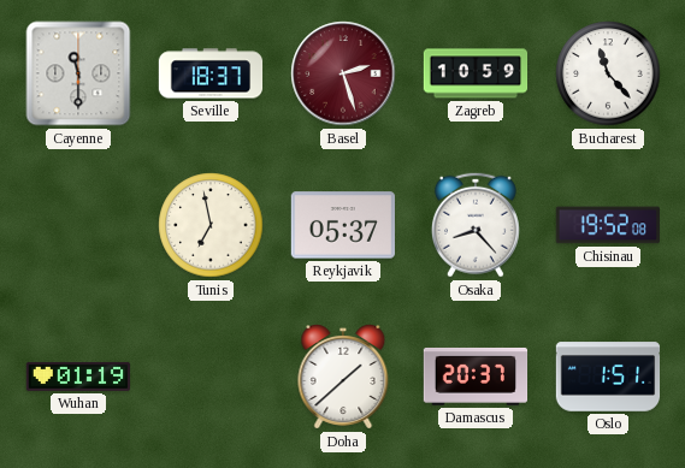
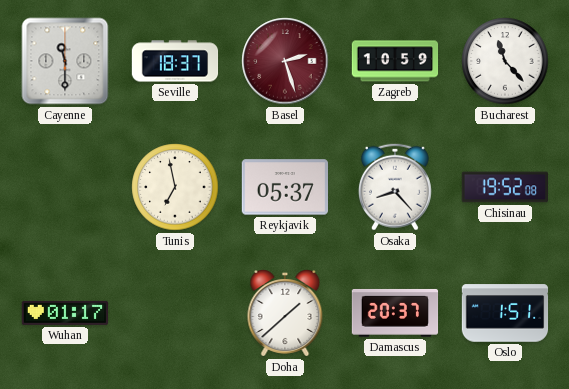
Wuhan: 01:19 -> 01:17
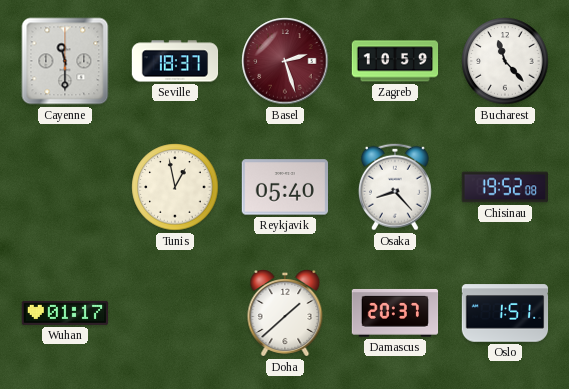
Tunis: 6:58 -> 12:58
Reykjavik: 05:37 -> 05:40
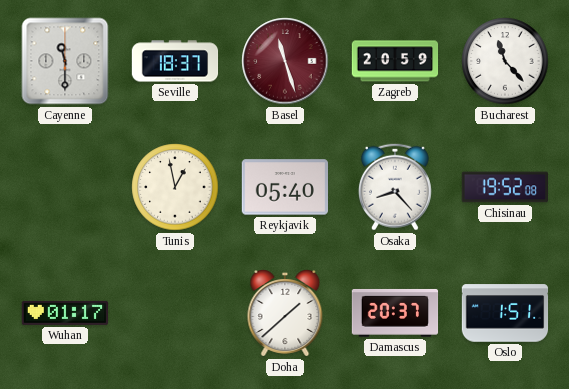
Basel: 2:27 -> 11:27
Zagreb: 10:59 -> 20:59
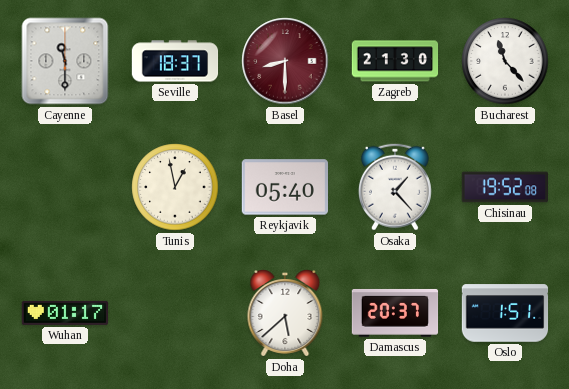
Basel: 11:27 -> 8:30
Zagreb: 20:59 -> 21:30
Osaka: 8:23 -> 1:23
Doha: 1:38 -> 5:38
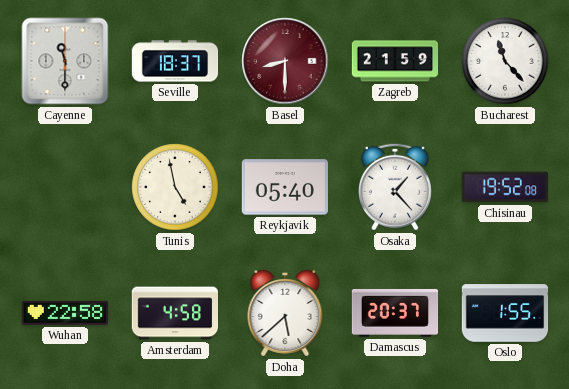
Zagreb: 21:30 -> 21:59
Tunis: 12:58 -> 4:58
Wuhan: 01:17 -> 22:58
Amsterdam: none -> 4:58
Oslo: 1:51 -> 1:55
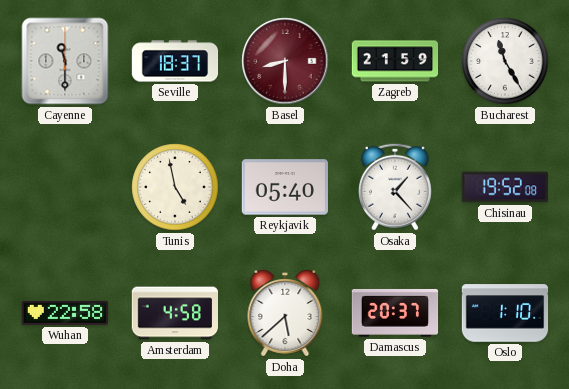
Bucharest: 11:23 -> 11:25
Oslo: 1:55 -> 1:10
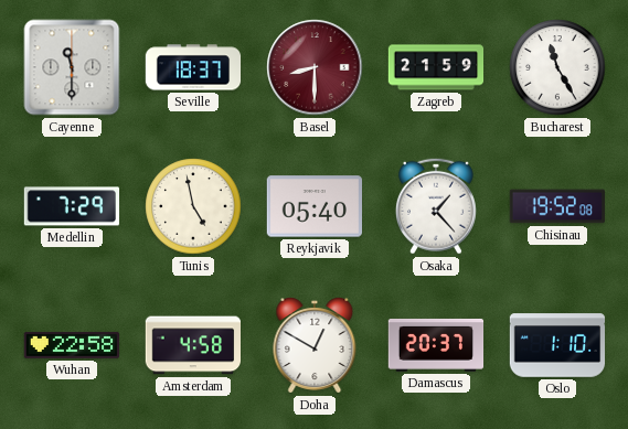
Medellin: none -> 7:29
Doha: 5:38 -> 12:50
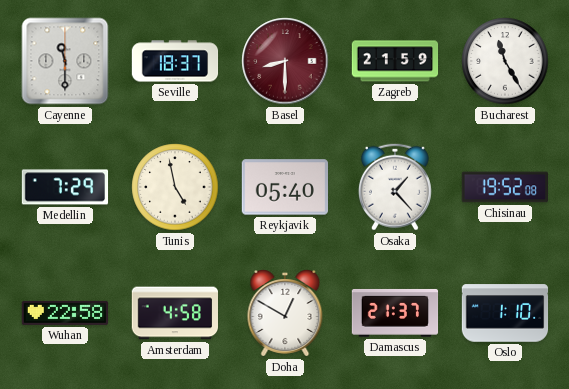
Damascus: 20:37 -> 21:37
